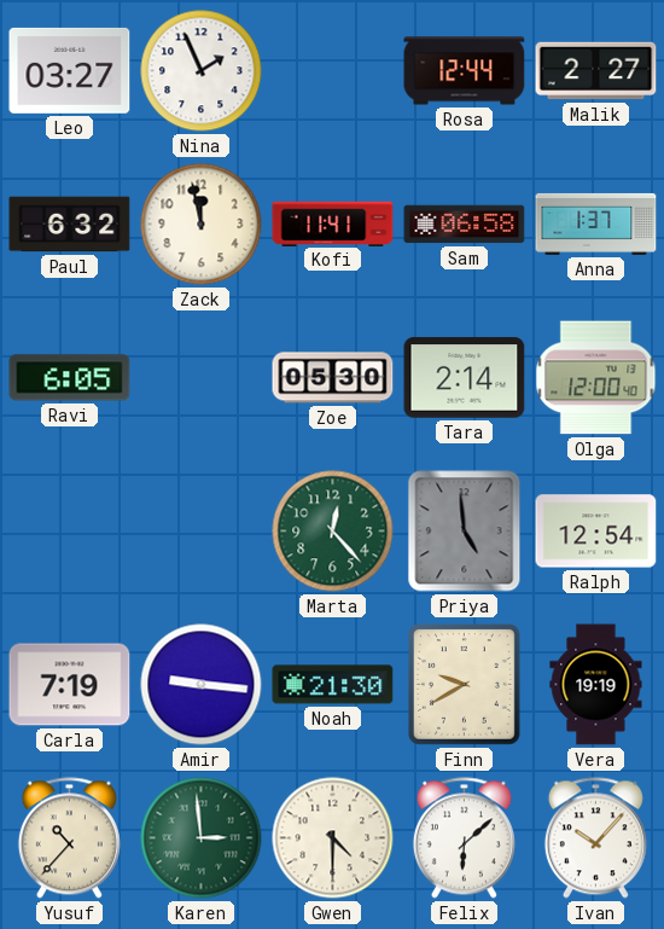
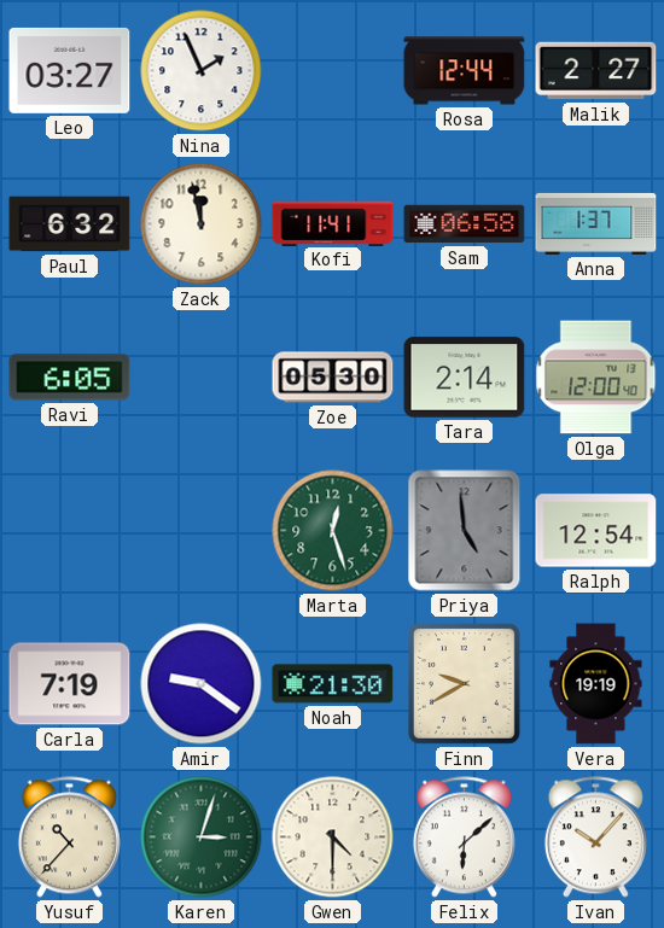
Marta: 12:23 -> 12:27
Amir: 9:16 -> 9:21
Karen: 2:59 -> 3:03
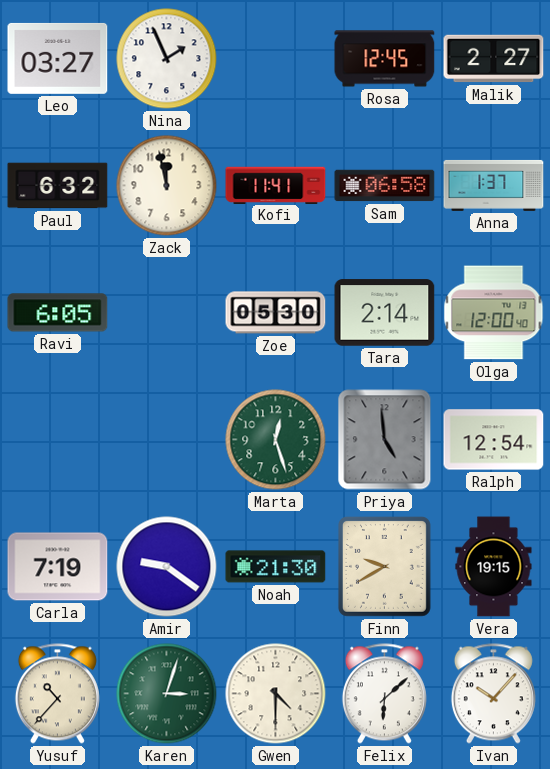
Rosa: 12:44 -> 12:45
Vera: 19:19 -> 19:15
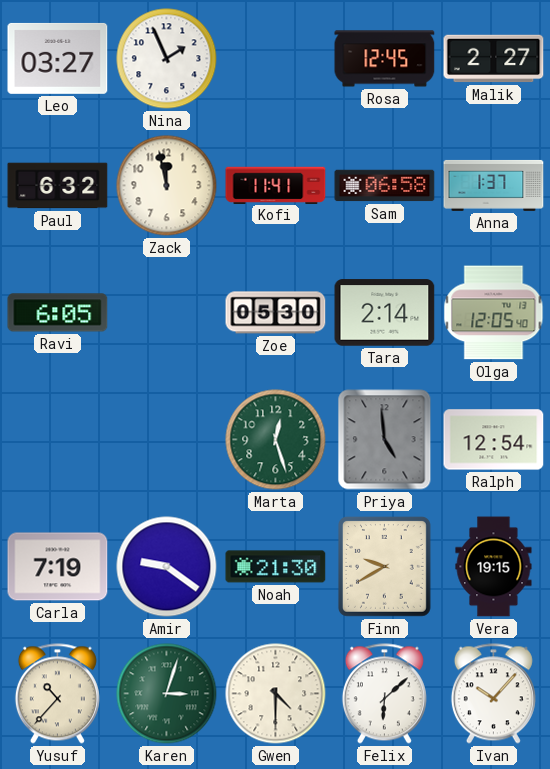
Olga: 12:00 -> 12:05
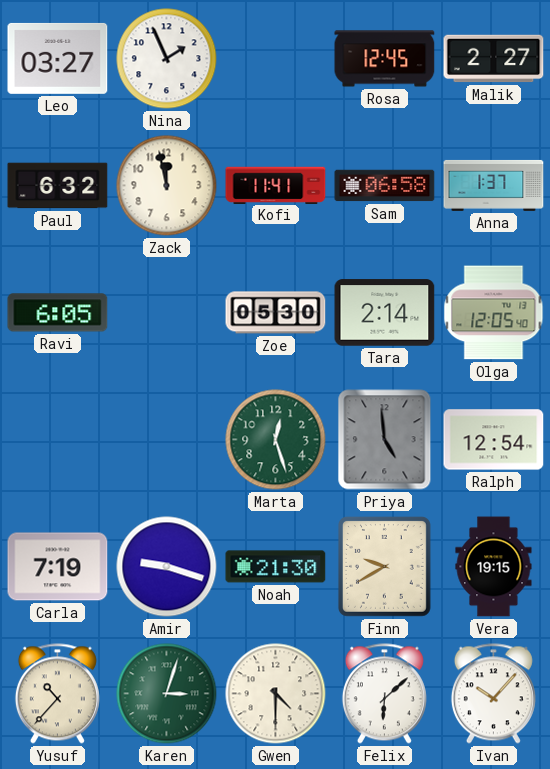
Amir: 9:21 -> 9:18
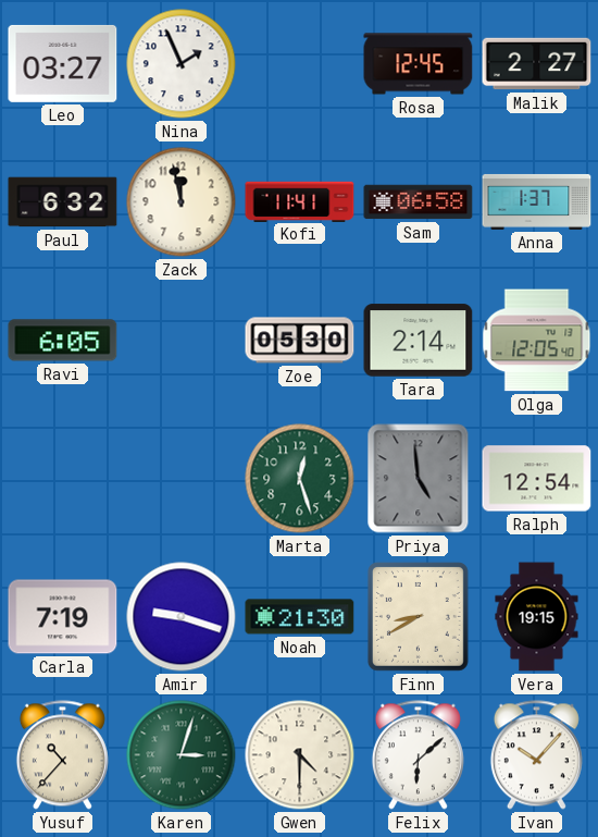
Finn: 9:40 -> 8:40
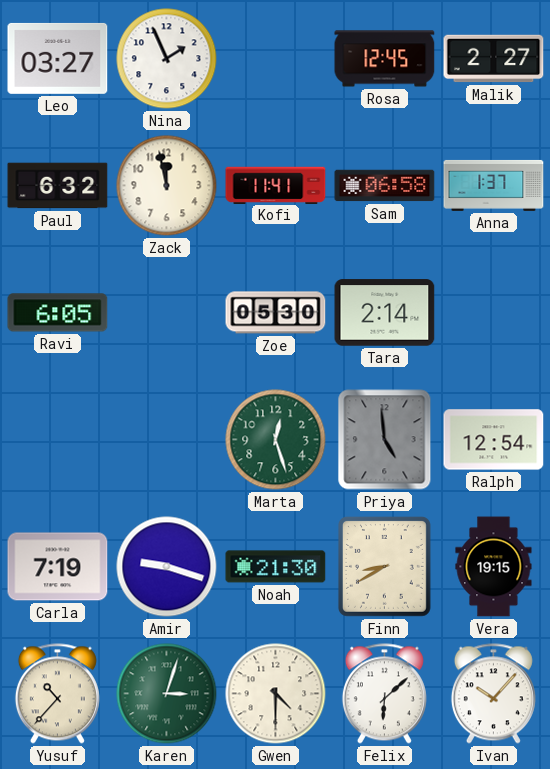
Olga: 12:05 -> none
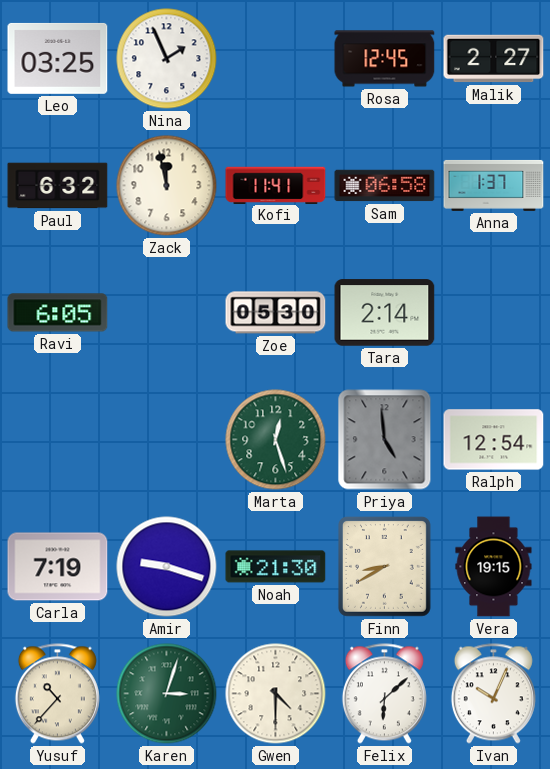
Leo: 03:27 -> 03:25
Ivan: 10:07 -> 10:04
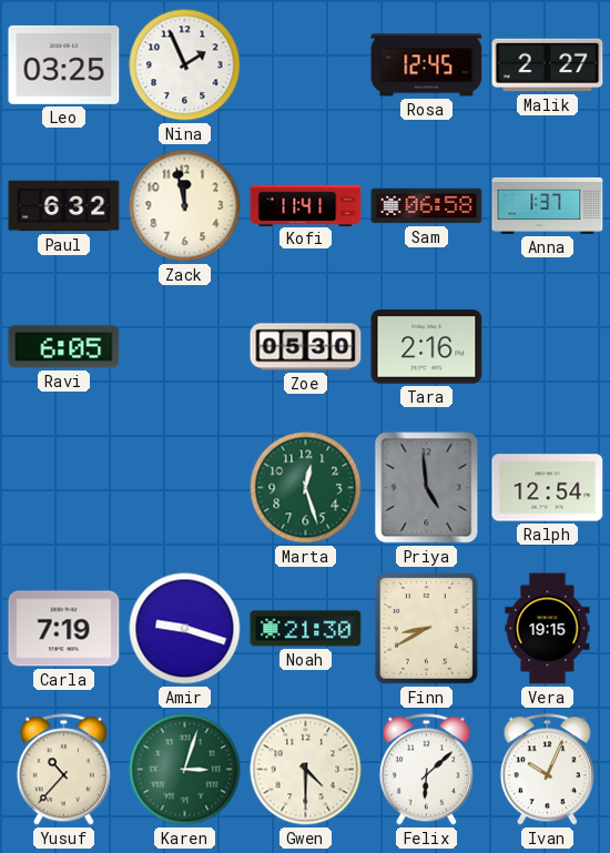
Tara: 2:14 -> 2:16
